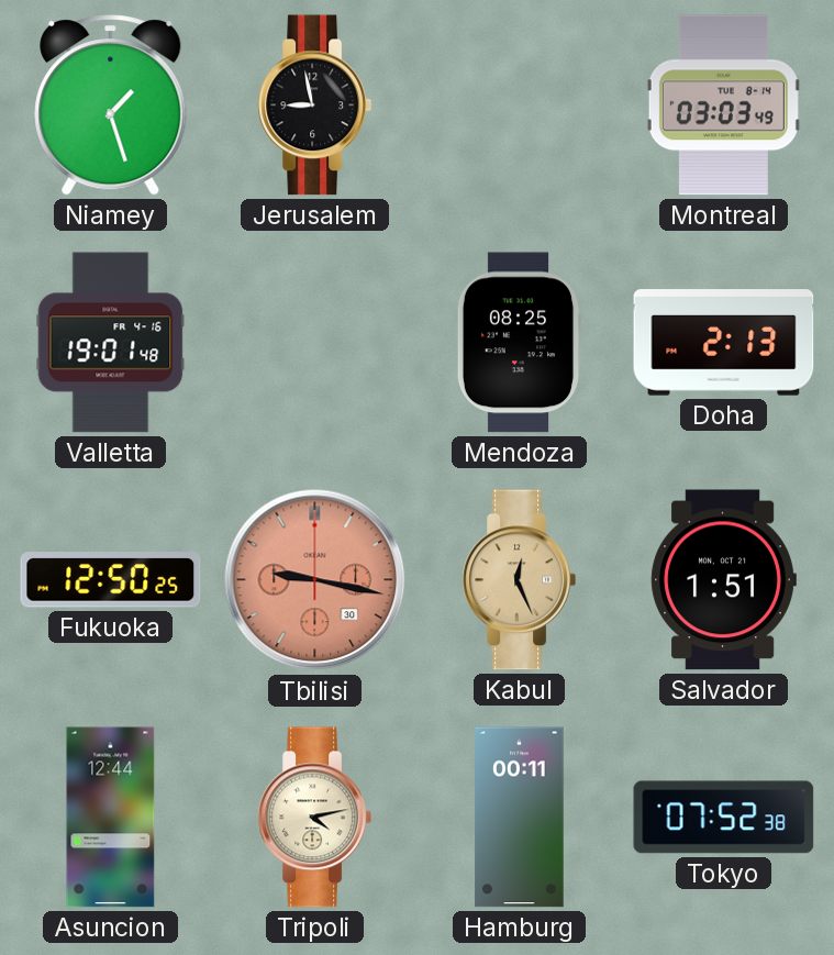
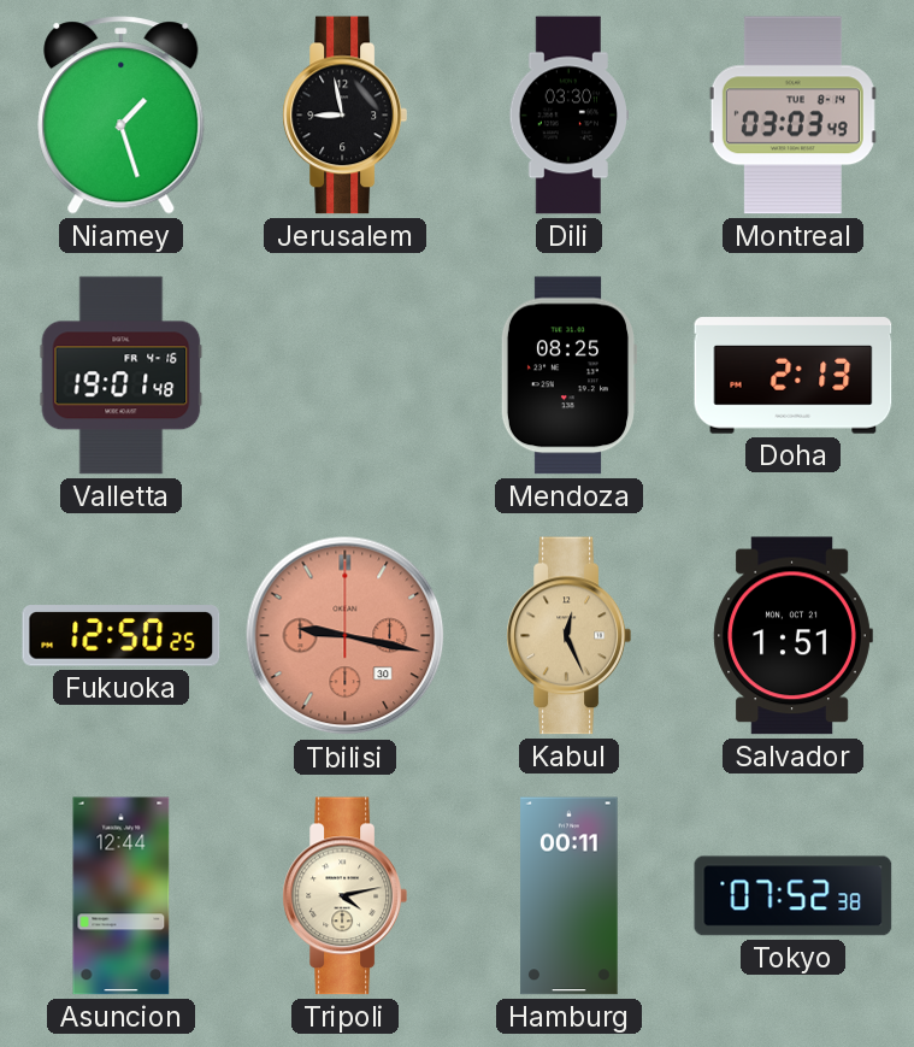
Dili: none -> 03:30
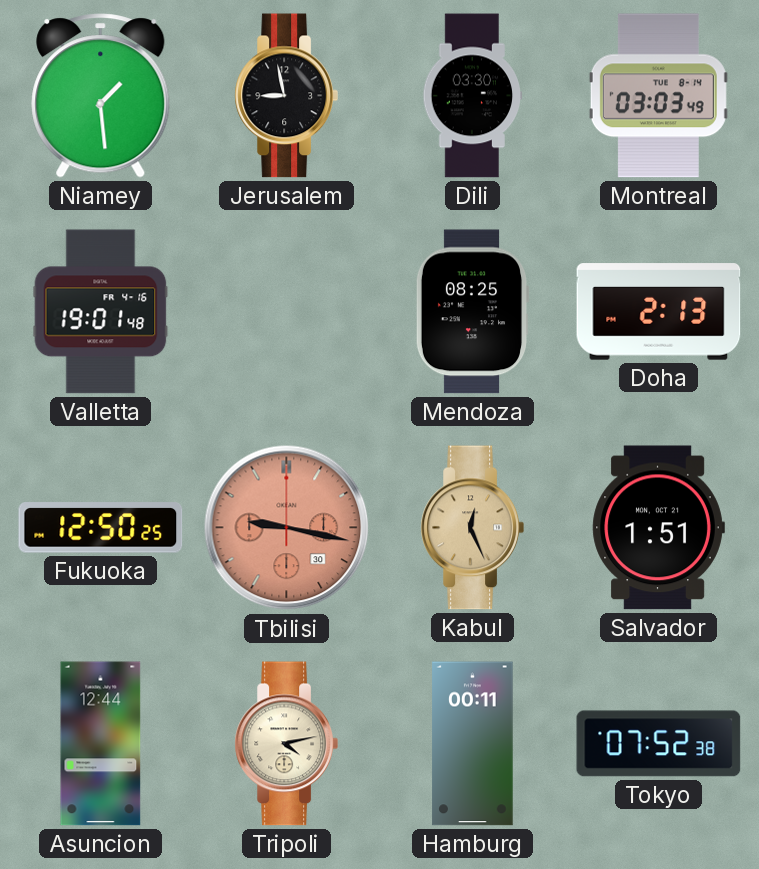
Niamey: 1:27 -> 1:29
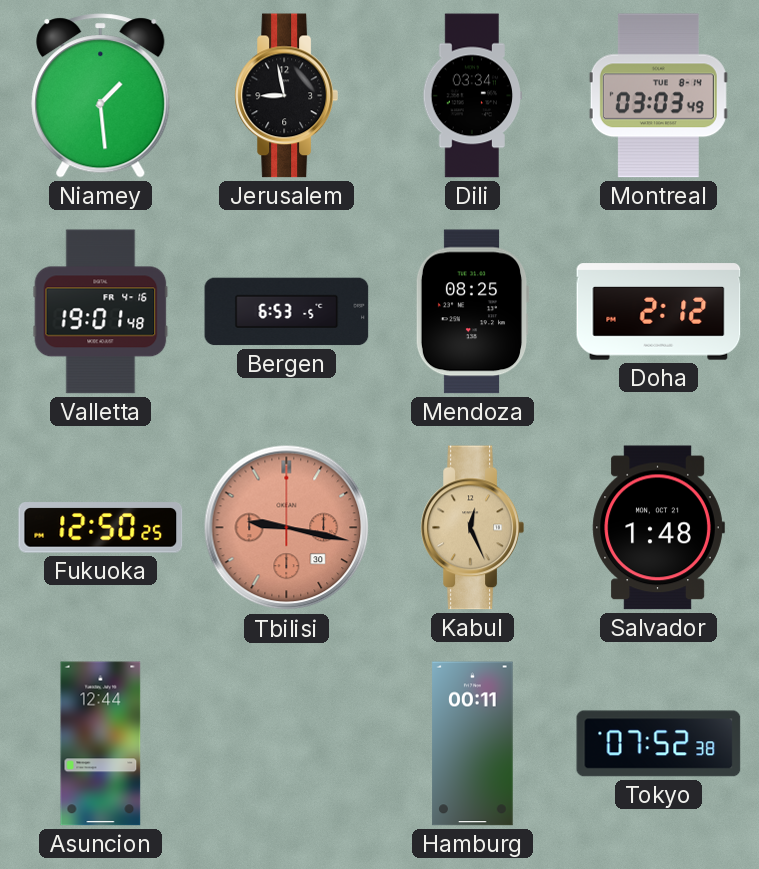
Dili: 03:30 -> 03:34
Bergen: none -> 6:53
Doha: 2:13 -> 2:12
Salvador: 1:51 -> 1:48
Tripoli: 4:13 -> none
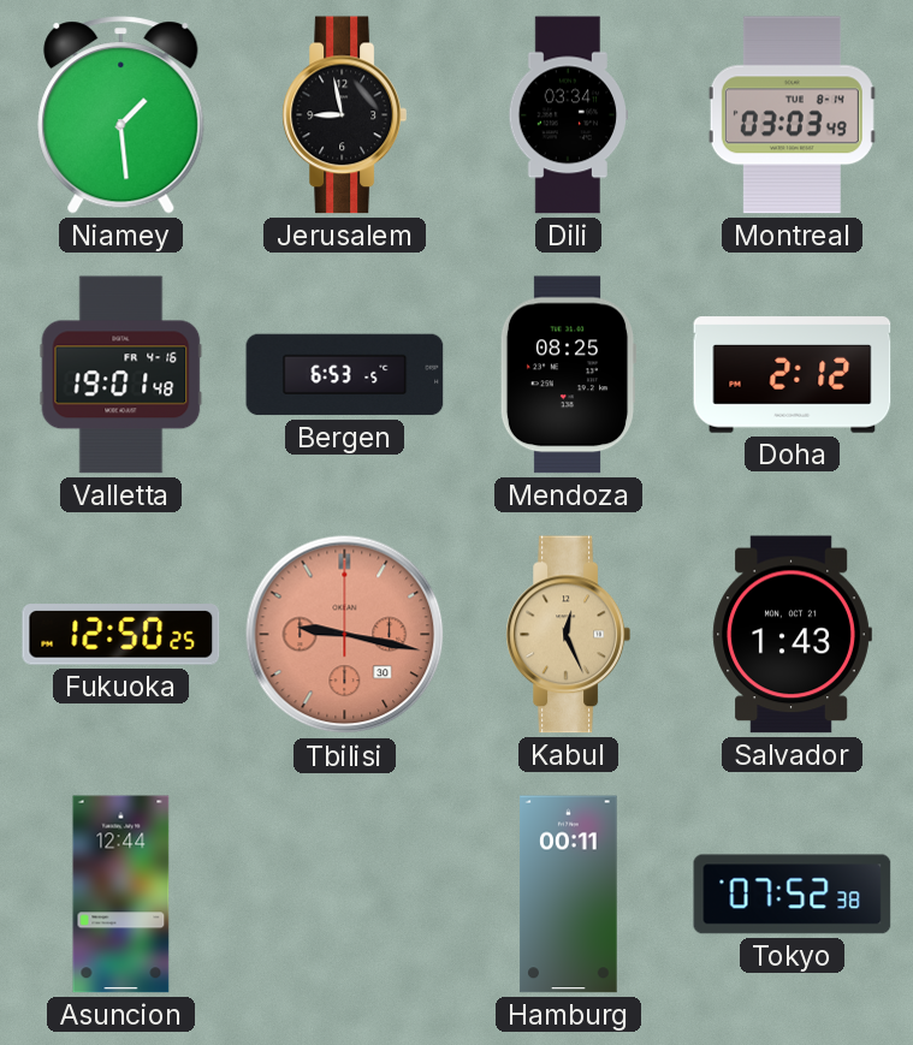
Salvador: 1:48 -> 1:43
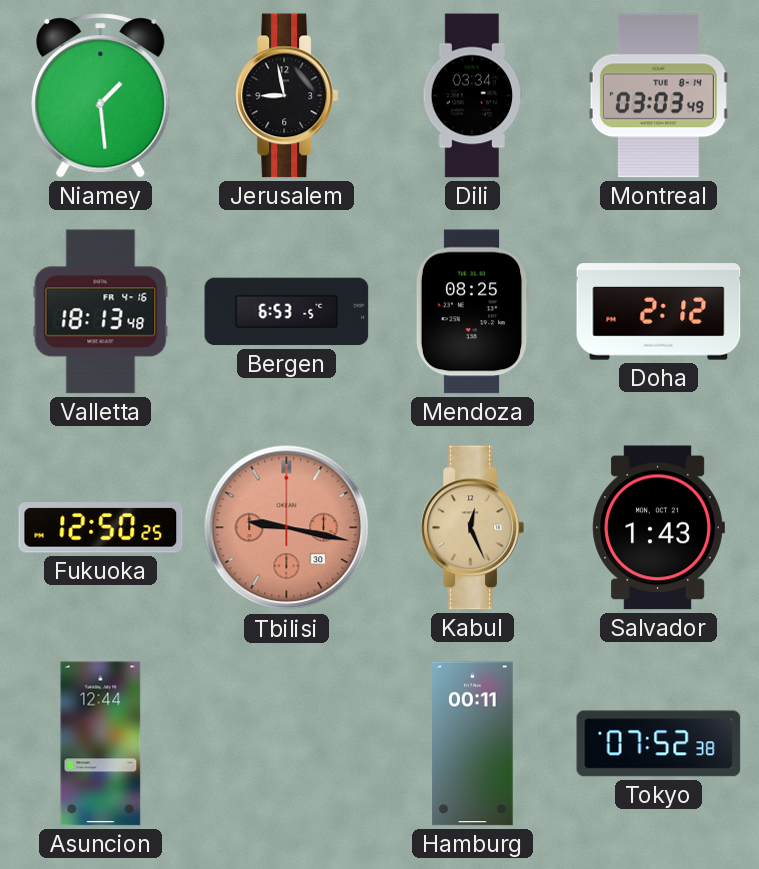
Valletta: 19:01 -> 18:13
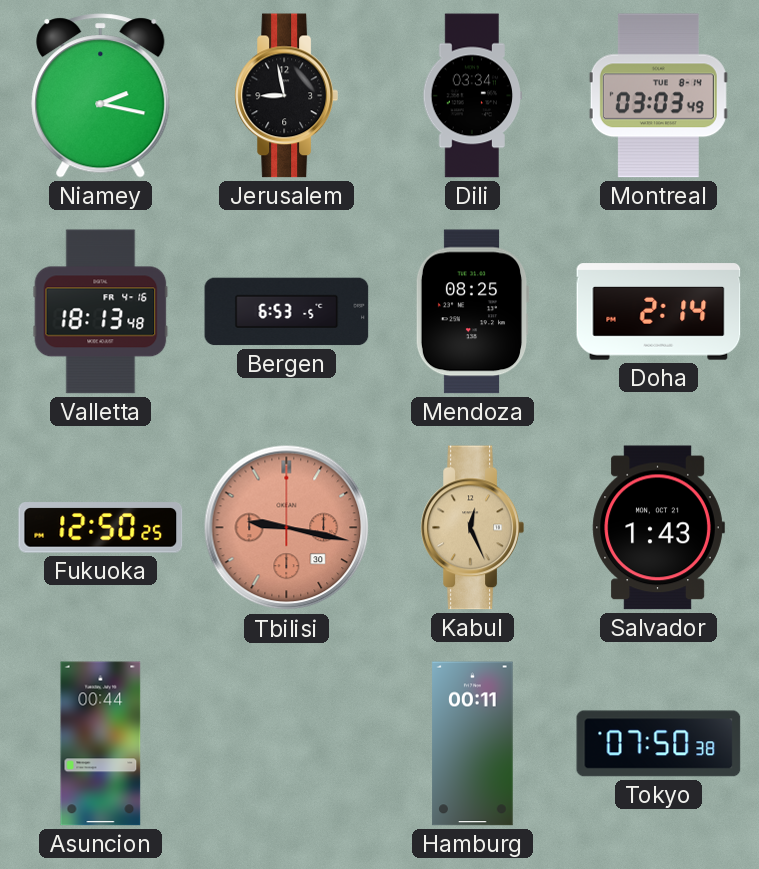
Niamey: 1:29 -> 2:17
Doha: 2:12 -> 2:14
Asuncion: 12:44 -> 00:44
Tokyo: 07:52 -> 07:50
